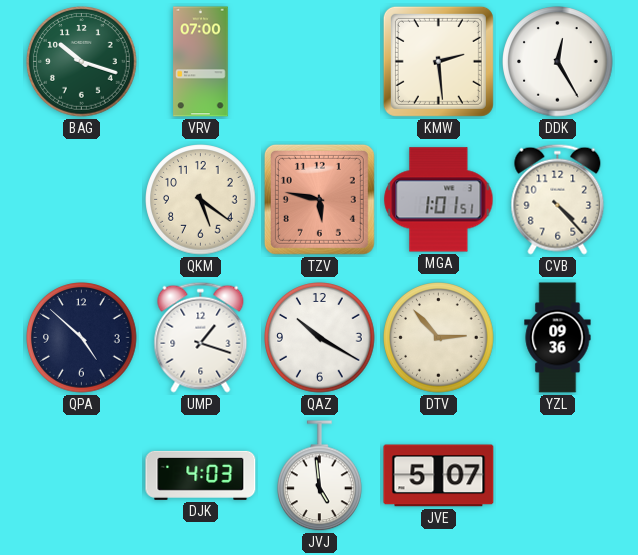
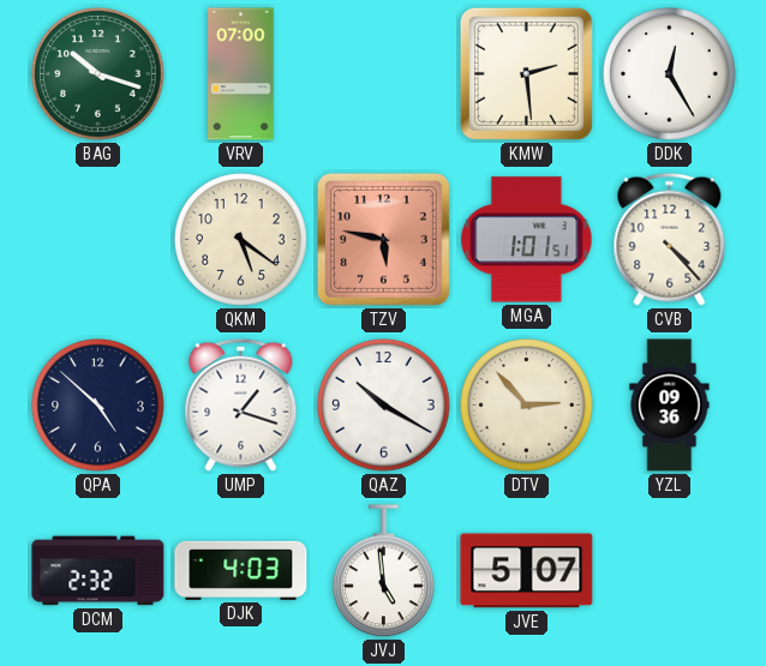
DCM: none -> 2:32
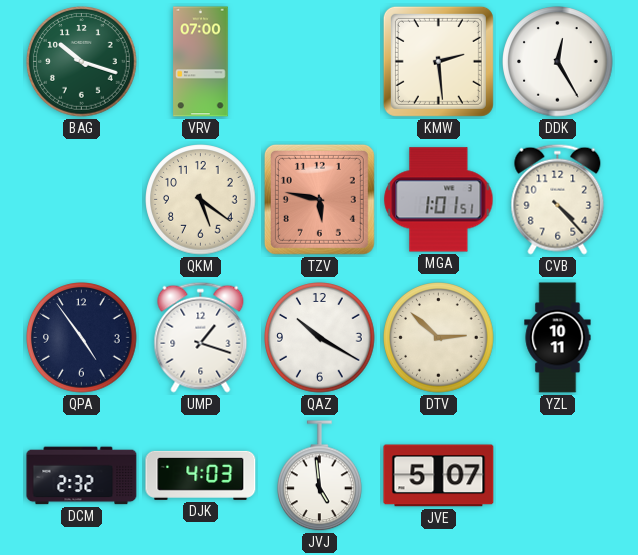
QPA: 4:52 -> 4:54
DTV: 2:53 -> 2:52
YZL: 09:36 -> 10:11
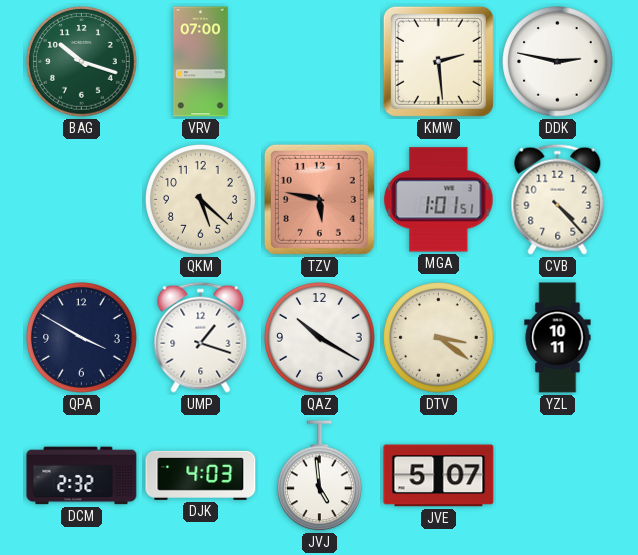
DDK: 12:25 -> 2:47
QKM: 5:21 -> 5:22
QPA: 4:54 -> 3:50
DTV: 2:52 -> 3:21
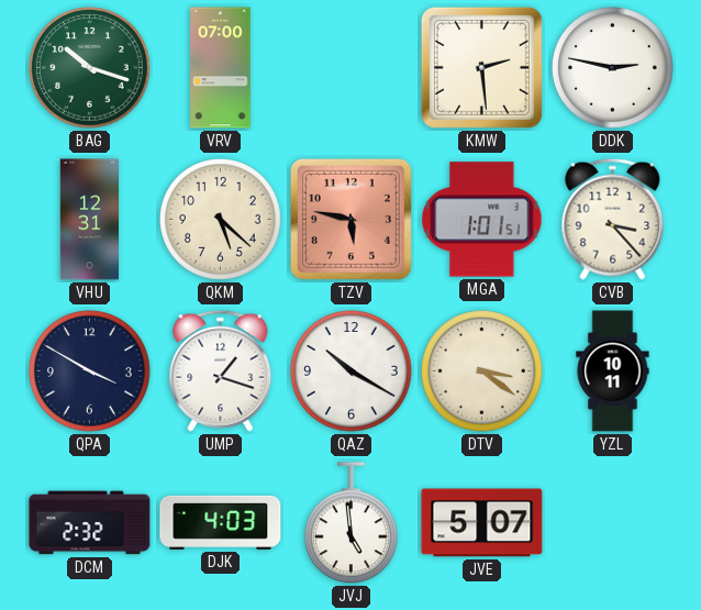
VHU: none -> 12:31
CVB: 4:23 -> 3:23
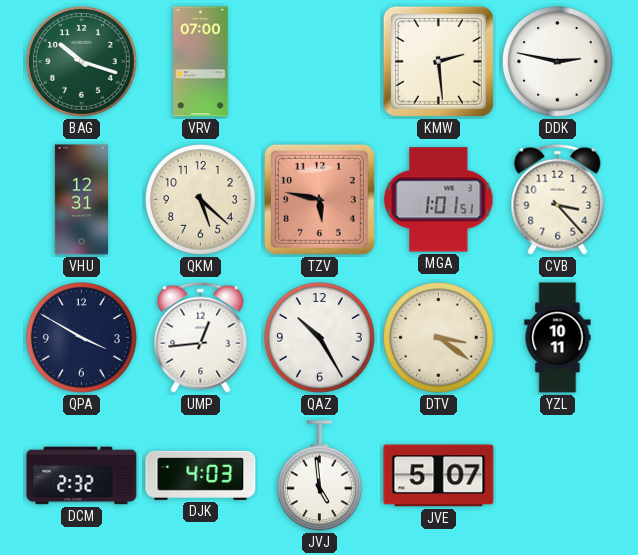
UMP: 1:18 -> 12:44
QAZ: 10:20 -> 10:25
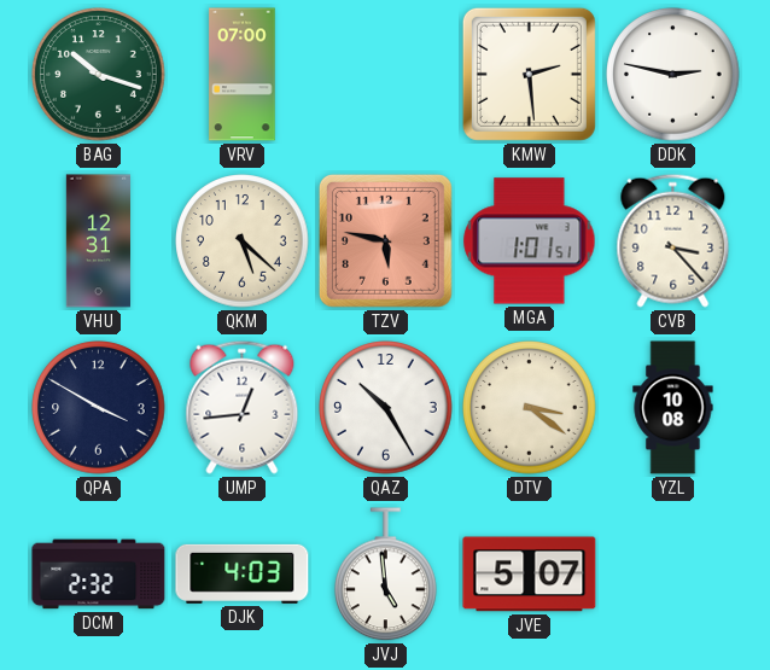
YZL: 10:11 -> 10:08
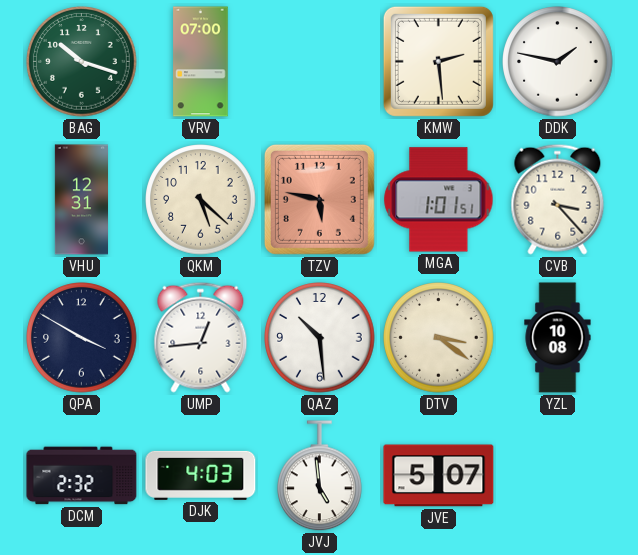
DDK: 2:47 -> 1:47
QAZ: 10:25 -> 10:29
